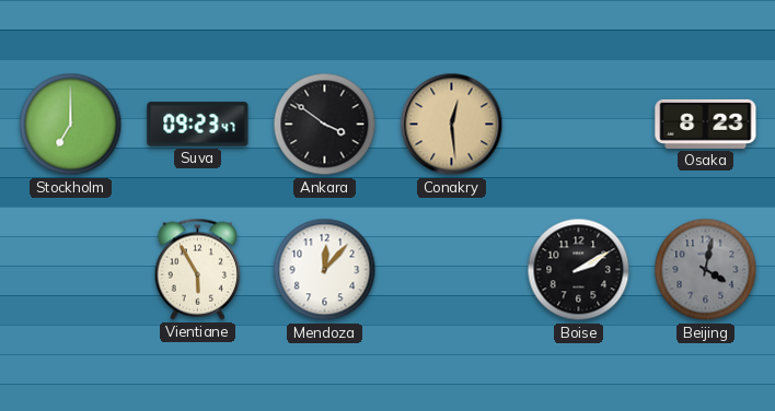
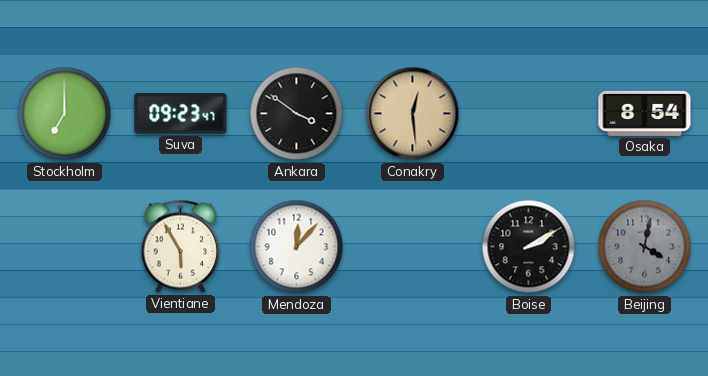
Osaka: 8:23 -> 8:54
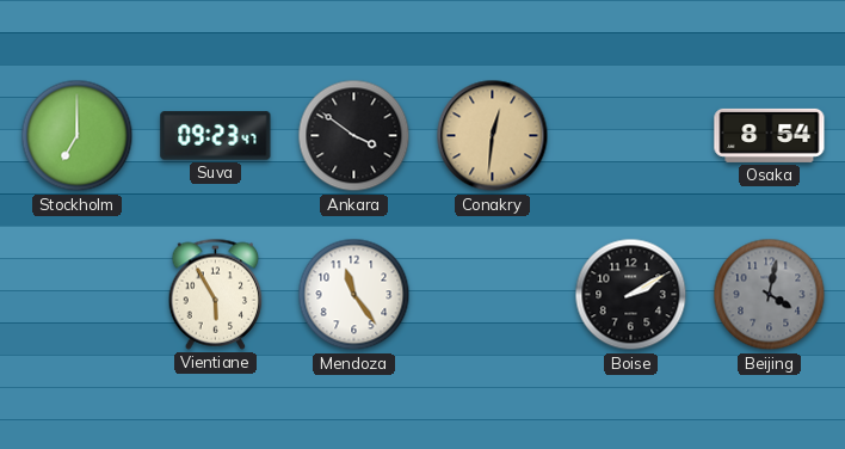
Conakry: 12:29 -> 12:31
Mendoza: 12:07 -> 11:24
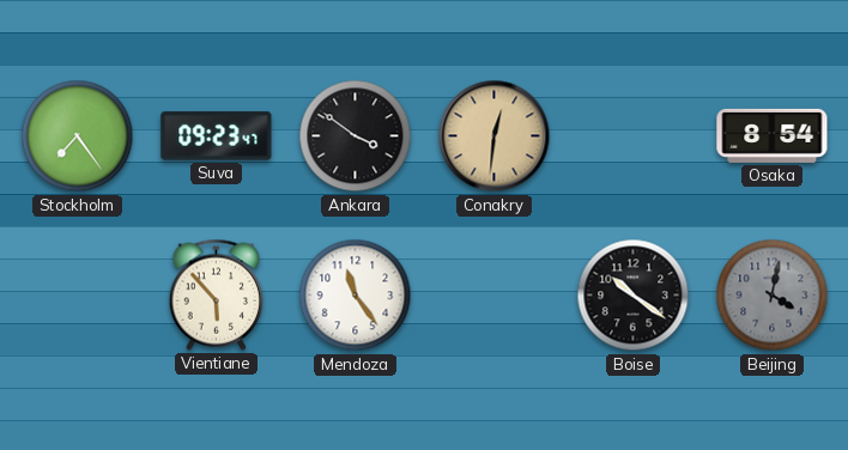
Stockholm: 7:00 -> 7:24
Vientiane: 5:55 -> 5:53
Boise: 2:10 -> 10:21
